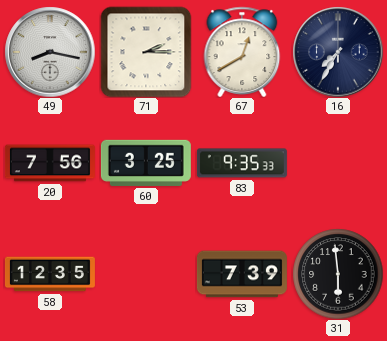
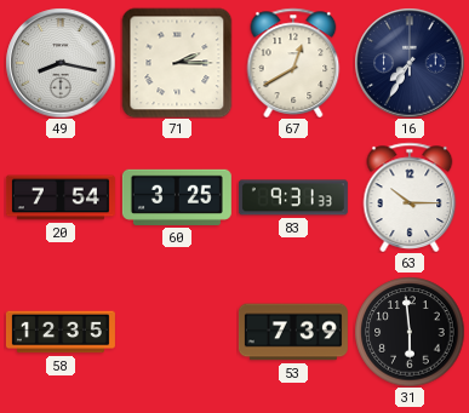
20: 7:56 -> 7:54
83: 9:35 -> 9:31
63: none -> 10:15
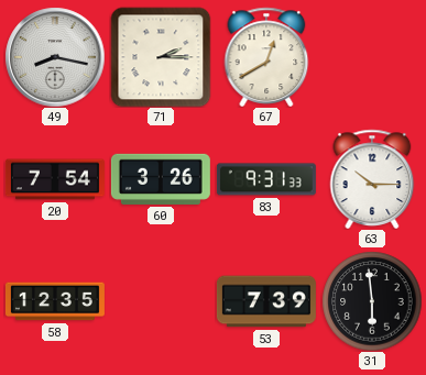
16: 7:35 -> none
60: 3:25 -> 3:26
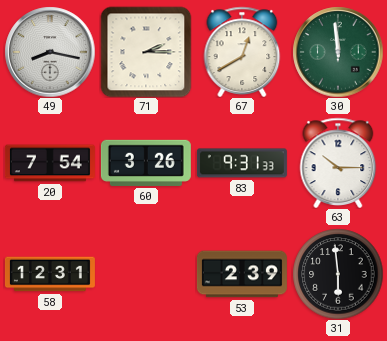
30: none -> 11:59
58: 12:35 -> 12:31
53: 7:39 -> 2:39
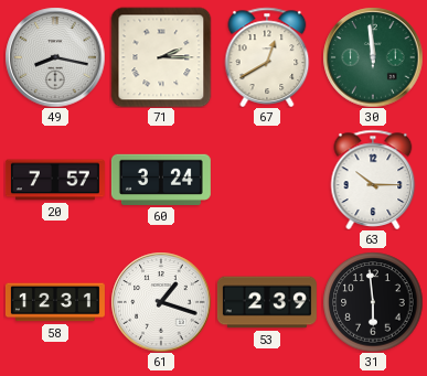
20: 7:54 -> 7:57
60: 3:26 -> 3:24
83: 9:31 -> none
61: none -> 1:18
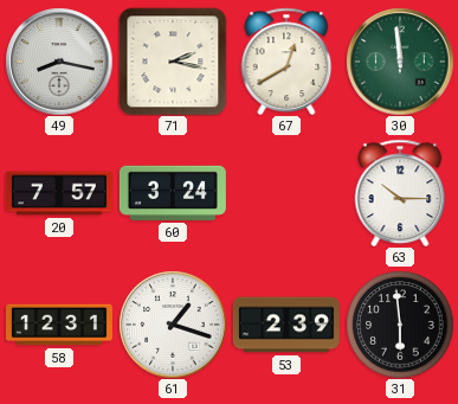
71: 2:15 -> 2:17
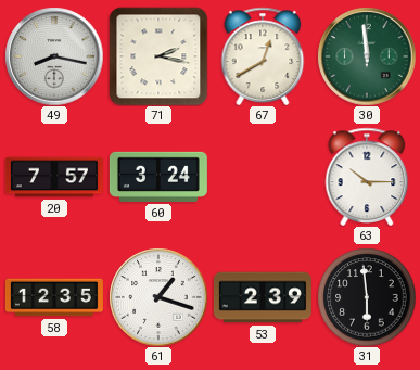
58: 12:31 -> 12:35
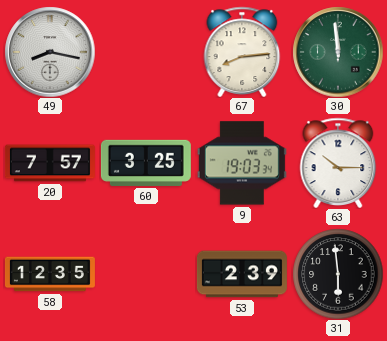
71: 2:17 -> none
67: 12:40 -> 8:14
60: 3:24 -> 3:25
9: none -> 19:03
61: 1:18 -> none
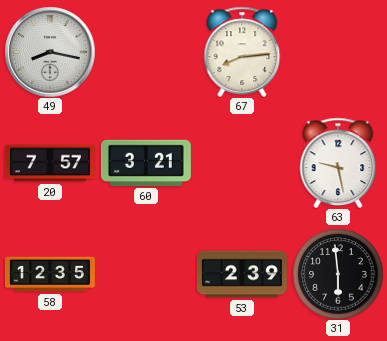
30: 11:59 -> none
60: 3:25 -> 3:21
9: 19:03 -> none
63: 10:15 -> 9:28
